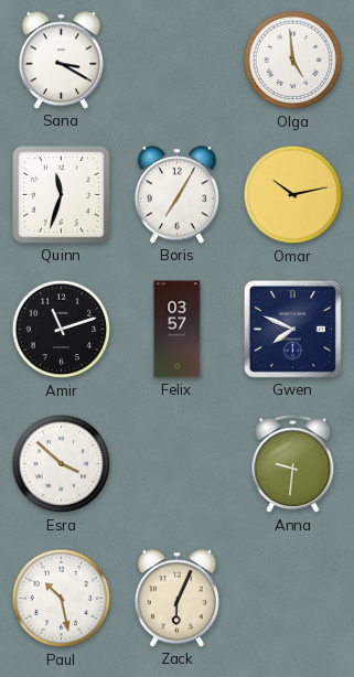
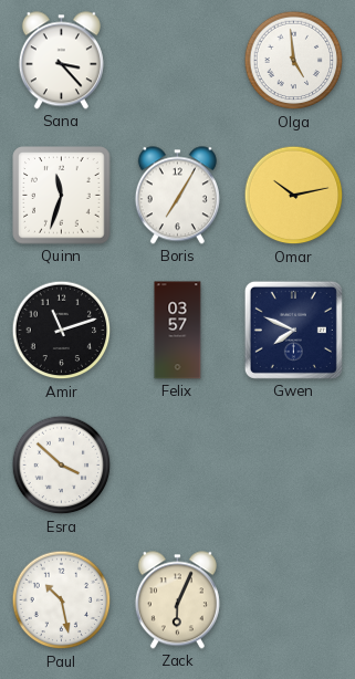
Sana: 3:20 -> 3:23
Anna: 9:31 -> none
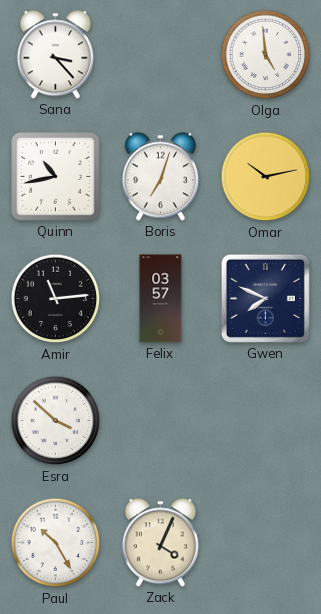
Quinn: 11:33 -> 10:43
Boris: 7:05 -> 7:03
Amir: 11:12 -> 11:14
Paul: 10:28 -> 10:25
Zack: 6:04 -> 4:04
